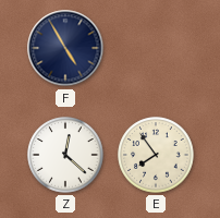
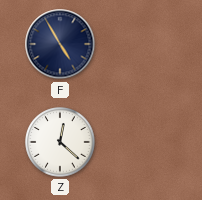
E: 7:54 -> none
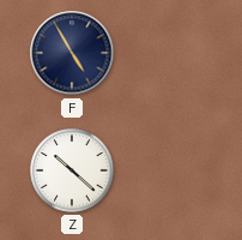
Z: 12:22 -> 10:22
